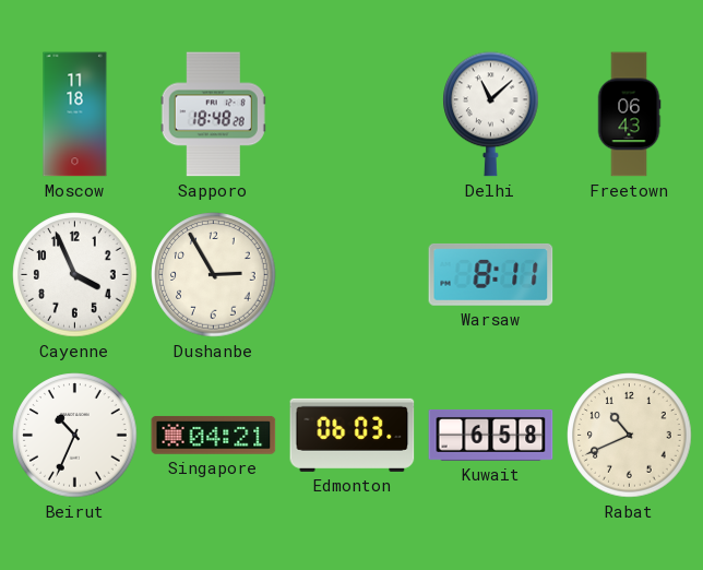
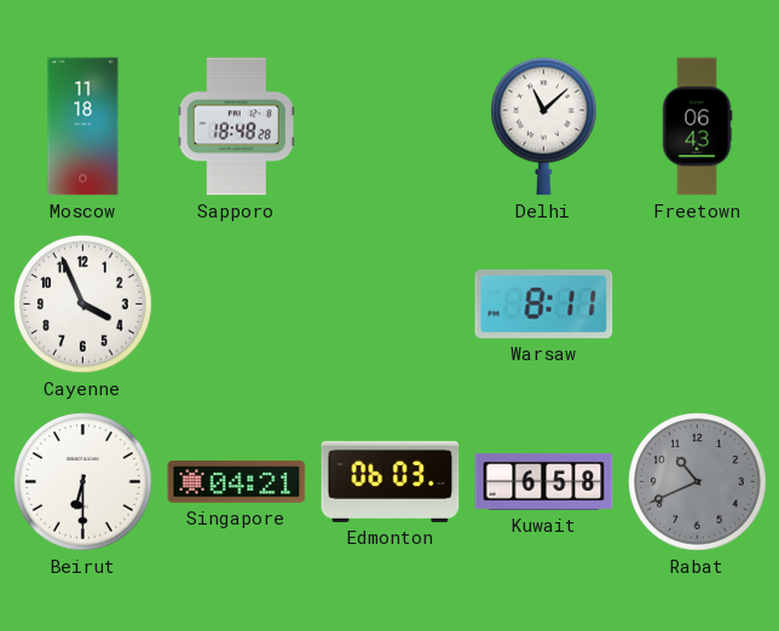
Dushanbe: 2:55 -> none
Beirut: 10:34 -> 6:30
Rabat dial: cream -> grey
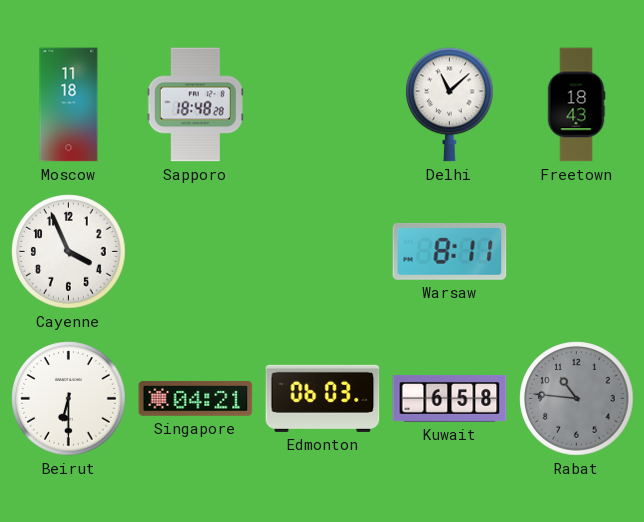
Freetown: 06:43 -> 18:43
Rabat: 10:41 -> 10:46
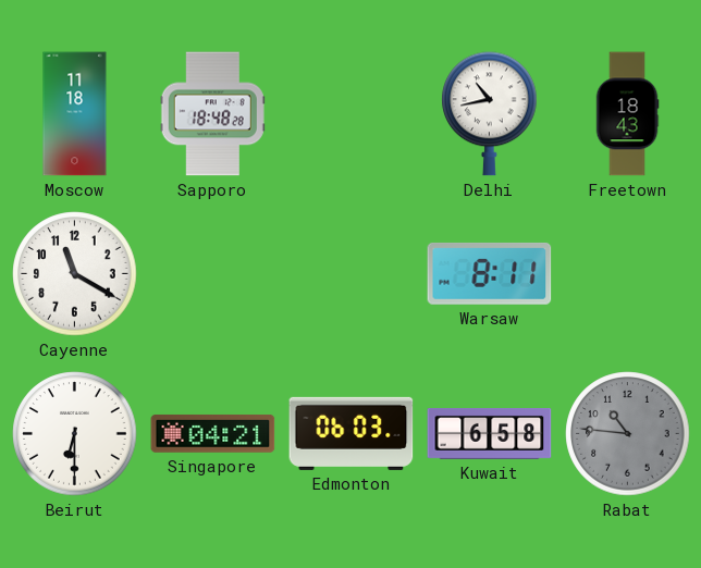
Delhi: 11:08 -> 10:43
Cayenne: 3:56 -> 11:20
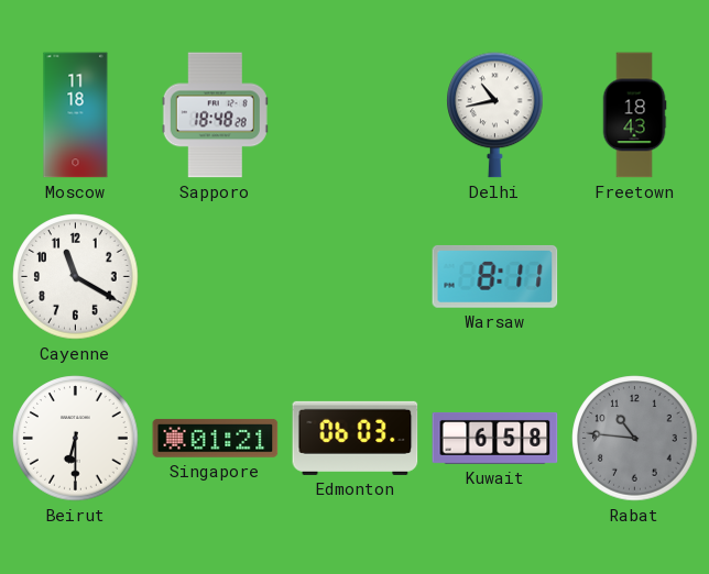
Singapore: 04:21 -> 01:21
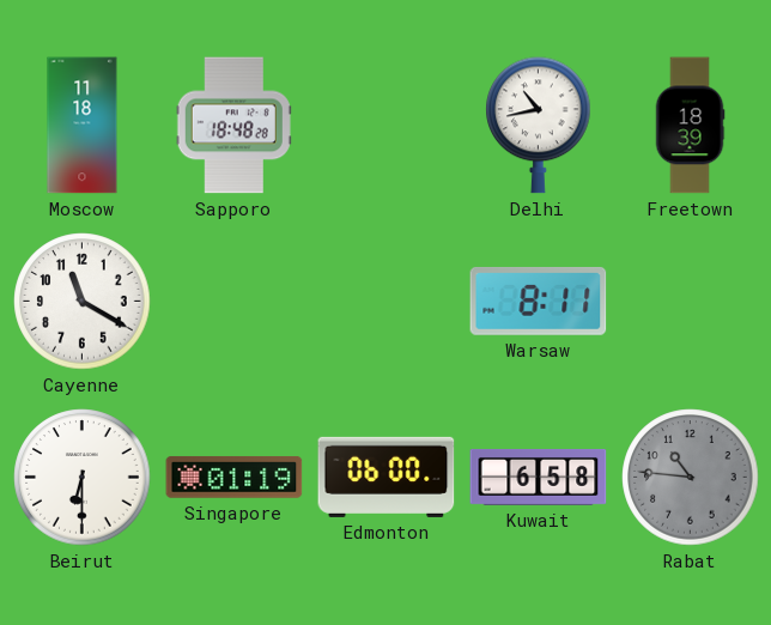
Freetown: 18:43 -> 18:39
Singapore: 01:21 -> 01:19
Edmonton: 06:03 -> 06:00
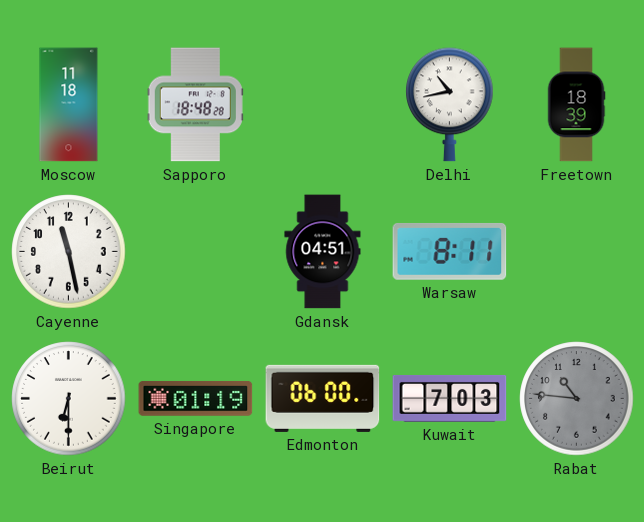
Cayenne: 11:20 -> 11:28
Gdansk: none -> 04:51
Kuwait: 6:58 -> 7:03
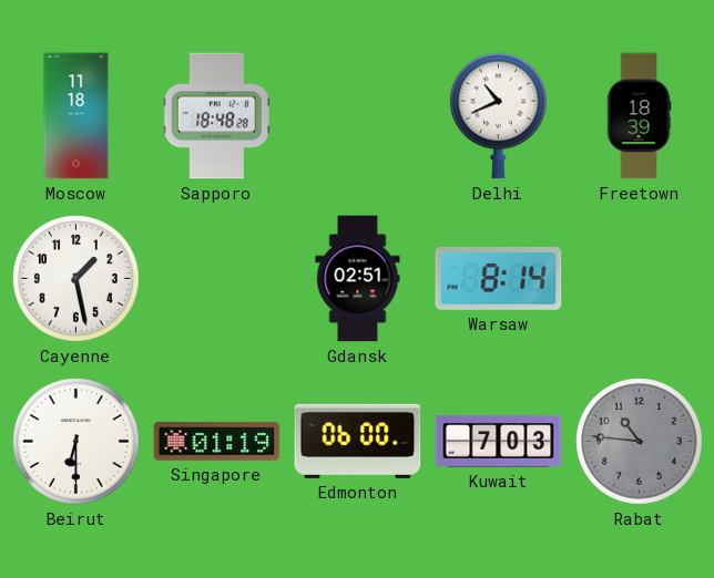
Delhi: 10:43 -> 10:41
Cayenne: 11:28 -> 1:28
Gdansk: 04:51 -> 02:51
Warsaw: 8:11 -> 8:14
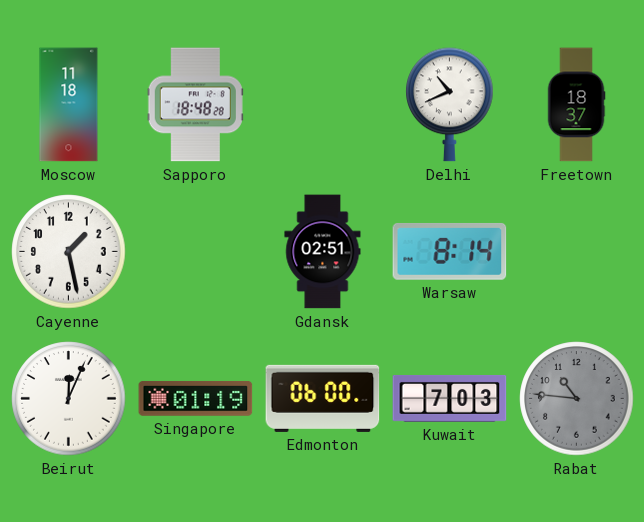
Freetown: 18:39 -> 18:37
Beirut: 6:30 -> 12:04
